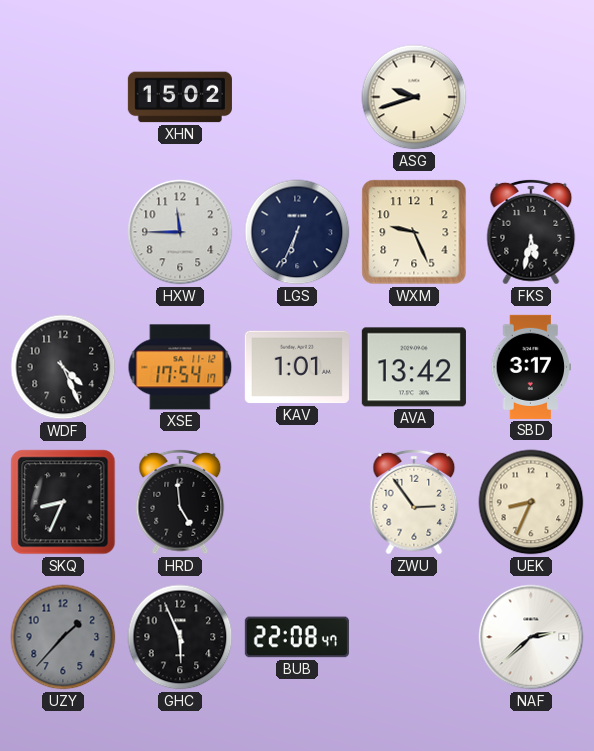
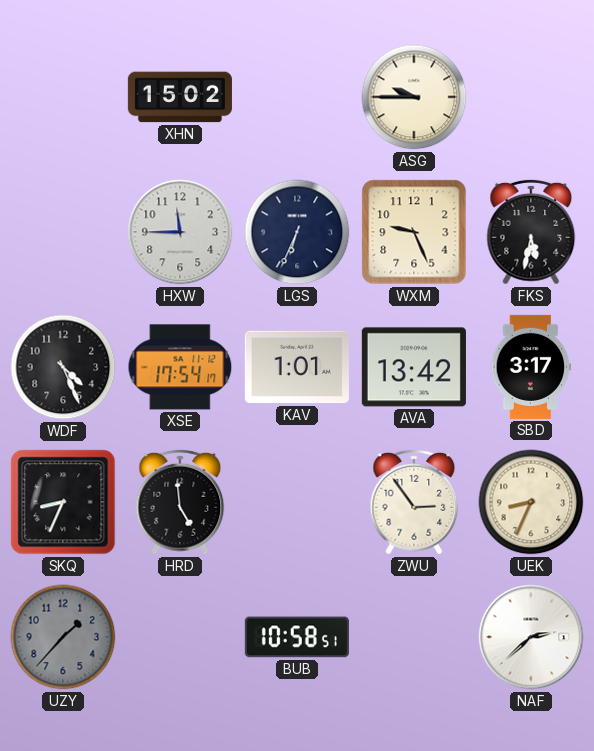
ASG: 9:42 -> 9:45
GHC: 5:56 -> none
BUB: 22:08 -> 10:58
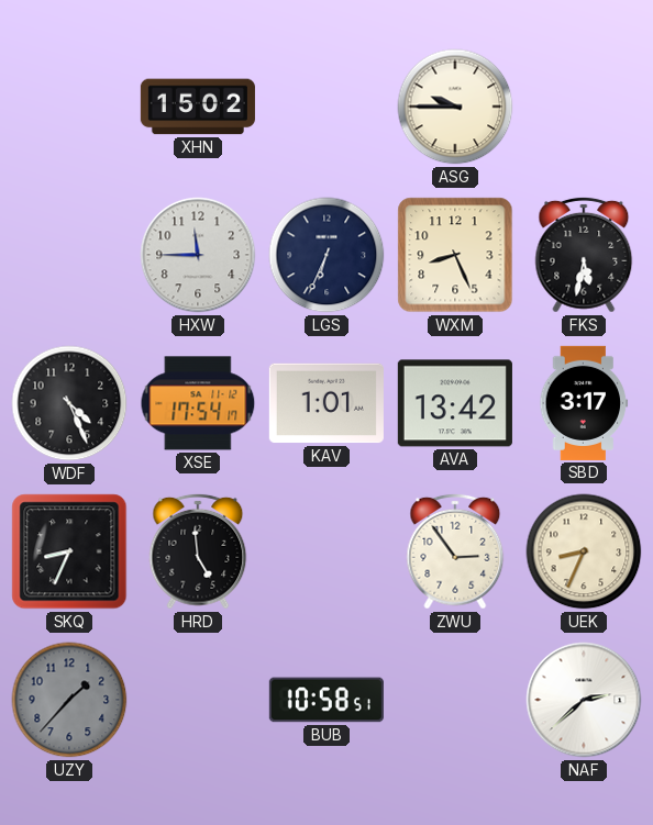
WXM: 9:26 -> 8:26
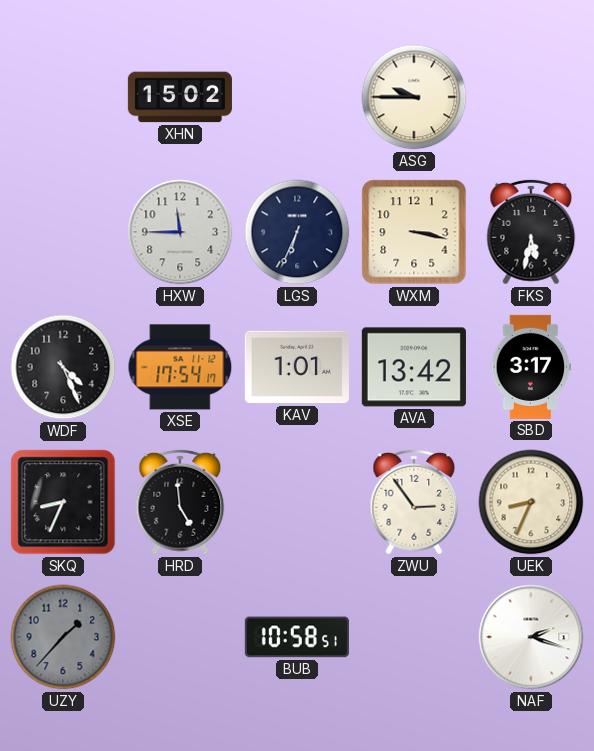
WXM: 8:26 -> 3:17
NAF: 2:38 -> 2:18
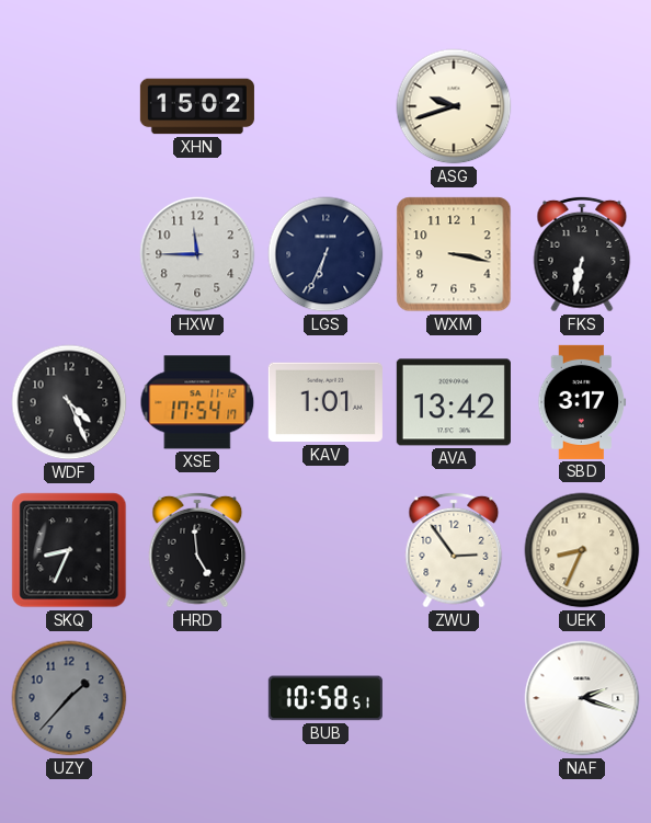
ASG: 9:45 -> 9:42
FKS: 5:32 -> 6:32
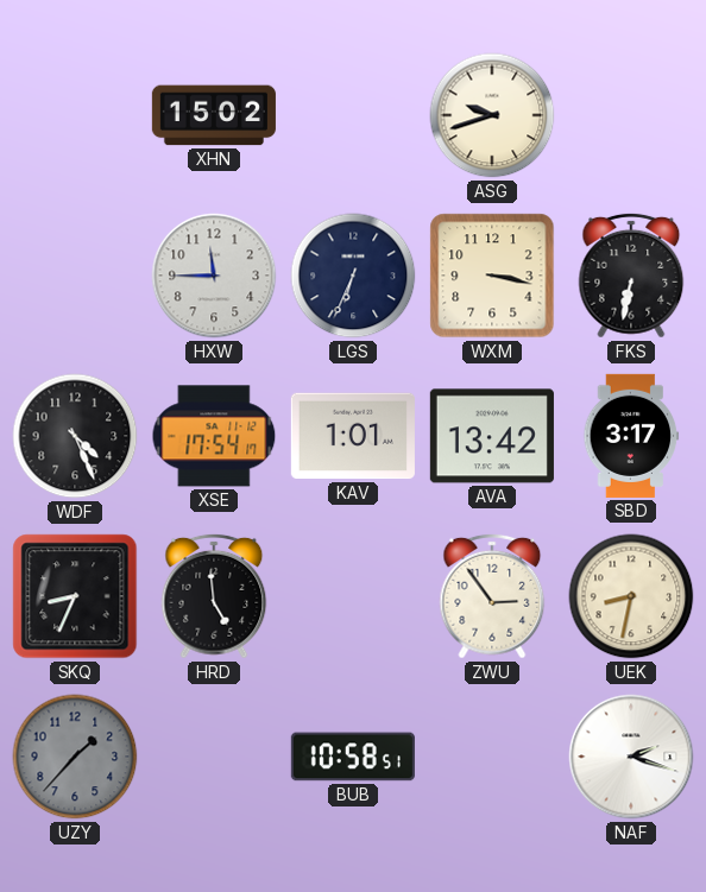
UEK: 8:34 -> 8:32
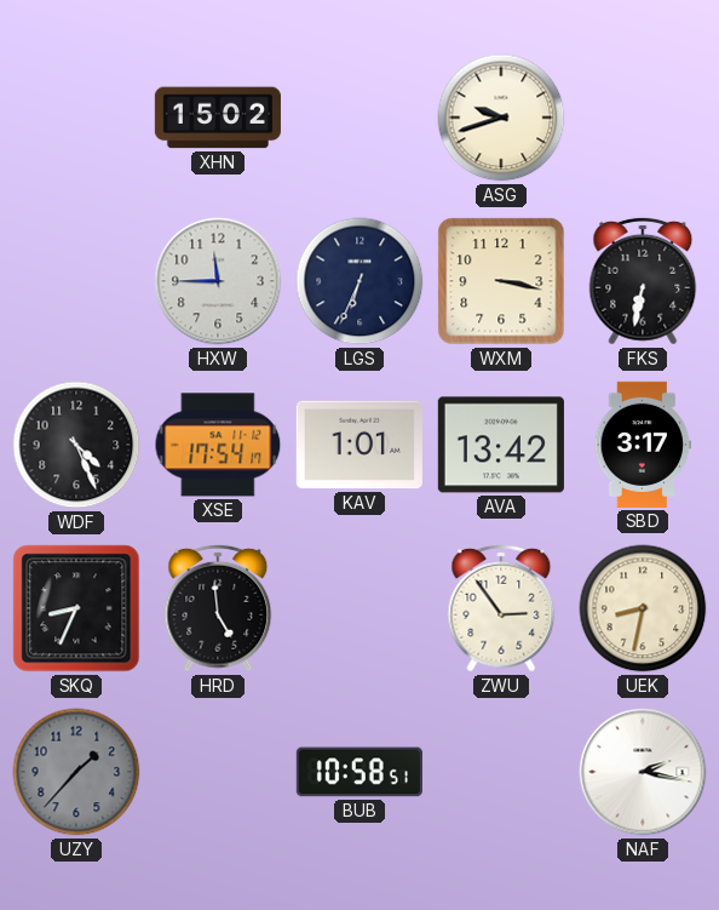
NAF: 2:18 -> 2:17
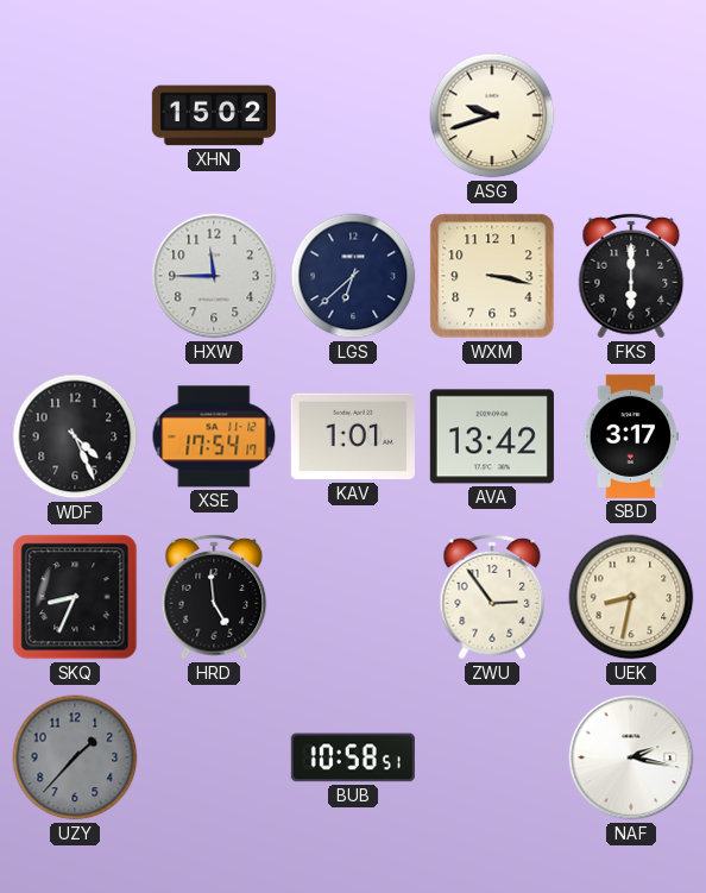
LGS: 6:34 -> 6:38
FKS: 6:32 -> 6:00
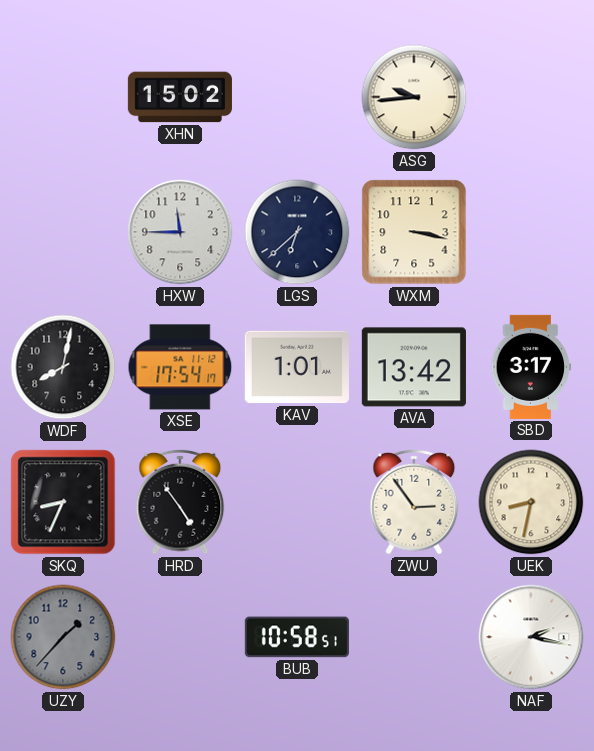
ASG: 9:42 -> 9:44
FKS: 6:00 -> none
WDF: 4:26 -> 8:02
HRD: 4:59 -> 4:54
